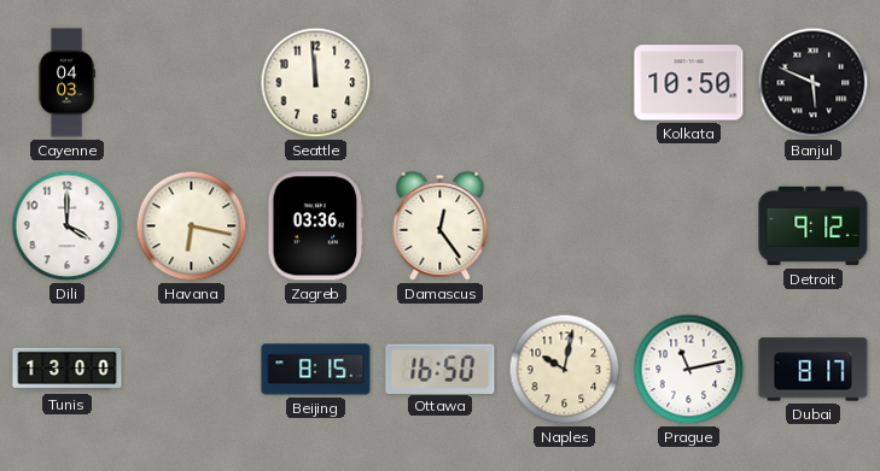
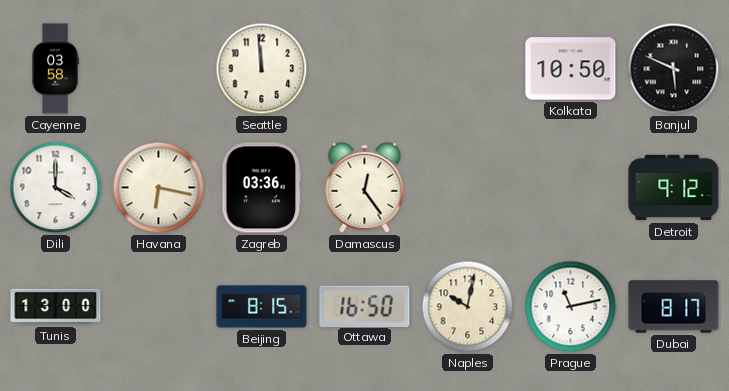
Cayenne: 04:03 -> 03:58
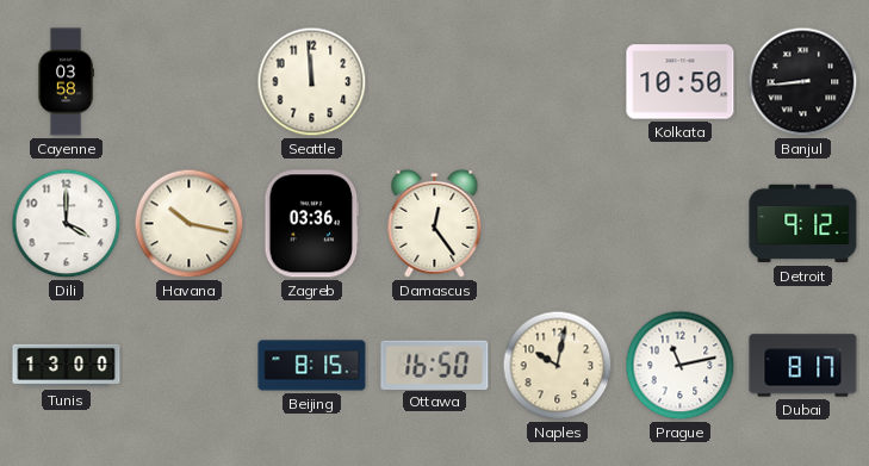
Banjul: 5:49 -> 8:44
Havana: 6:17 -> 10:17
